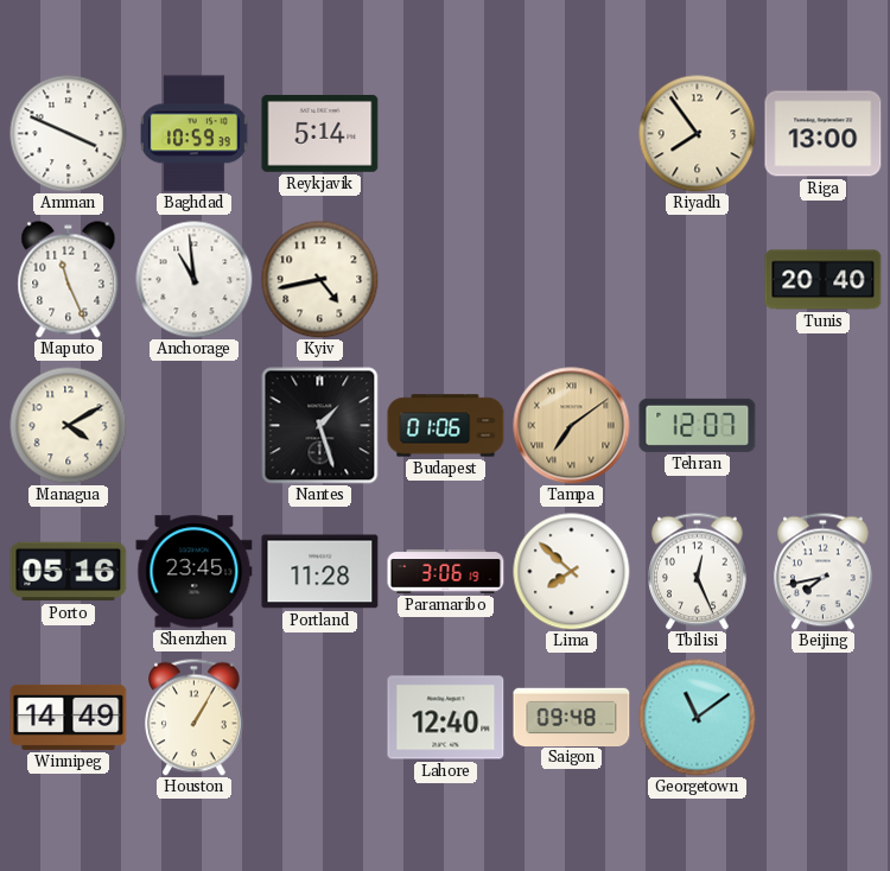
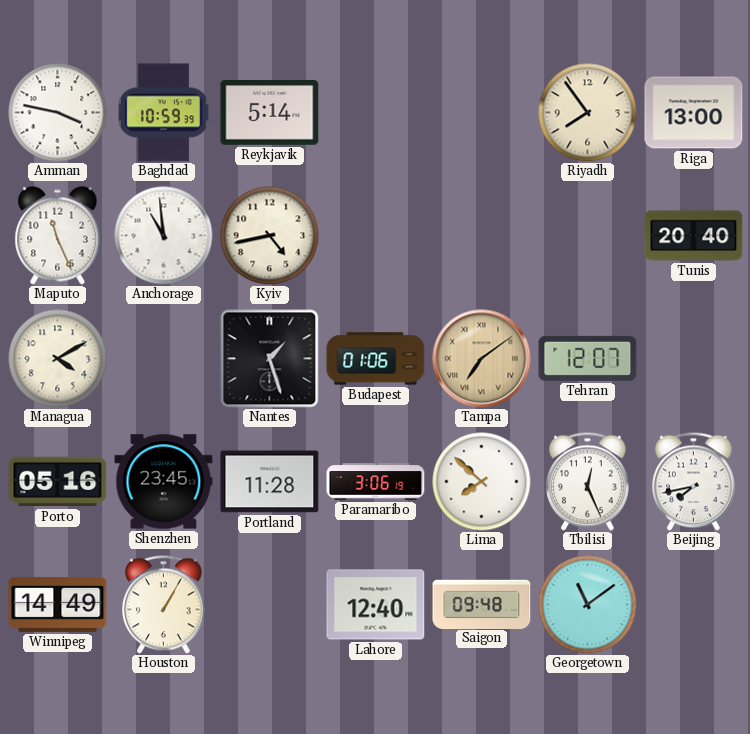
Amman: 3:49 -> 3:47
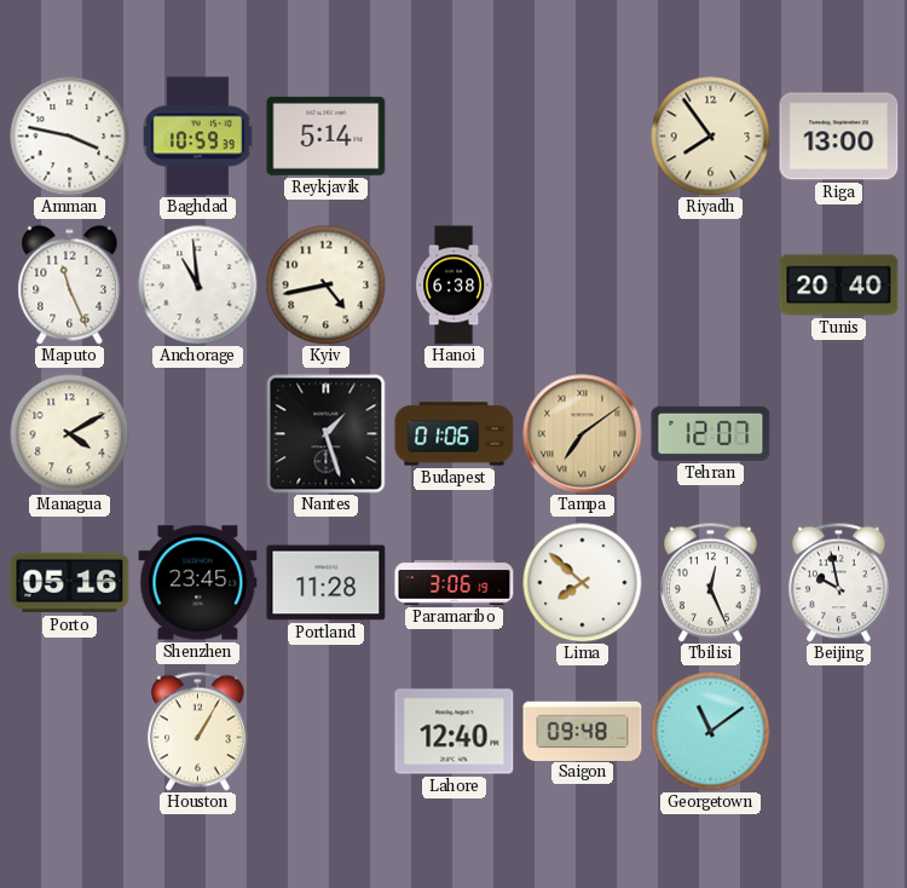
Hanoi: none -> 6:38
Beijing: 7:43 -> 9:58
Winnipeg: 14:49 -> none
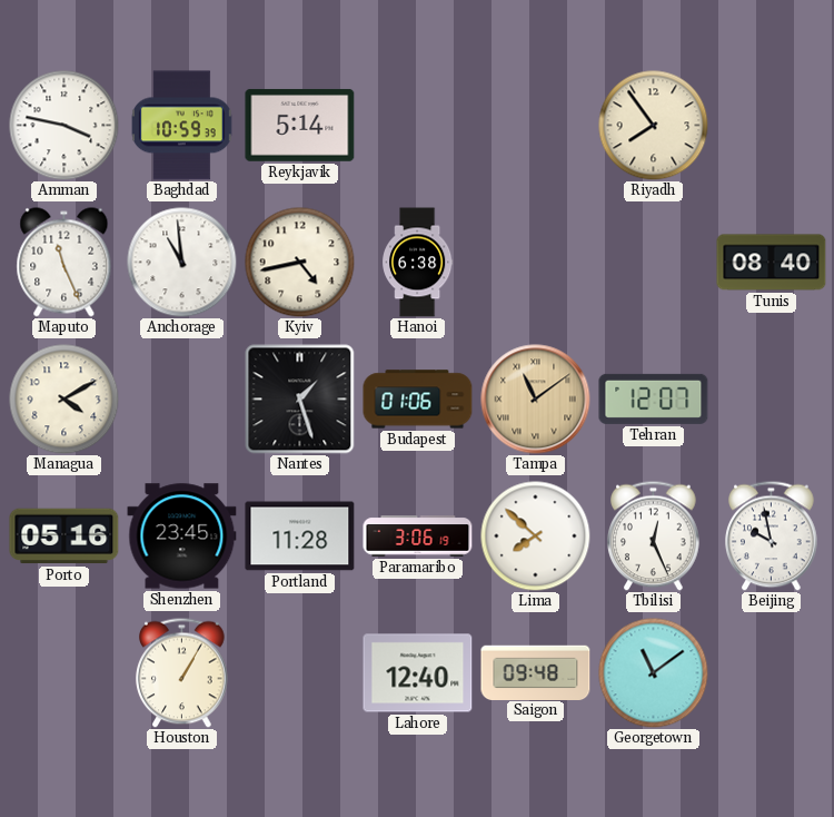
Riga: 13:00 -> none
Tunis: 20:40 -> 08:40
Tampa: 7:09 -> 11:09
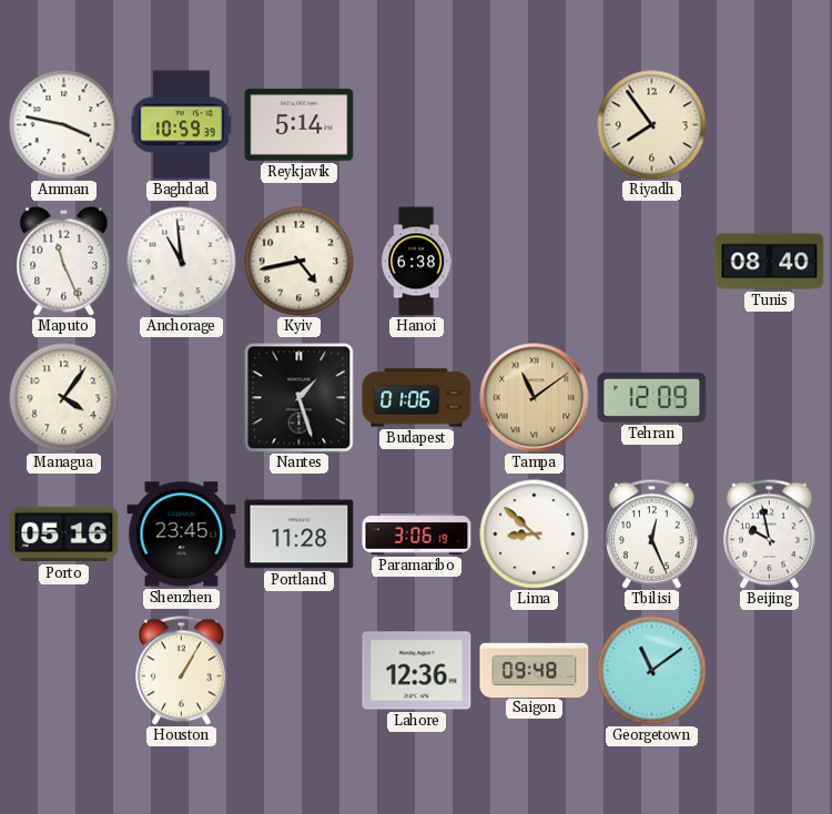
Managua: 4:10 -> 4:06
Tehran: 12:07 -> 12:09
Lima: 7:52 -> 8:52
Lahore: 12:40 -> 12:36
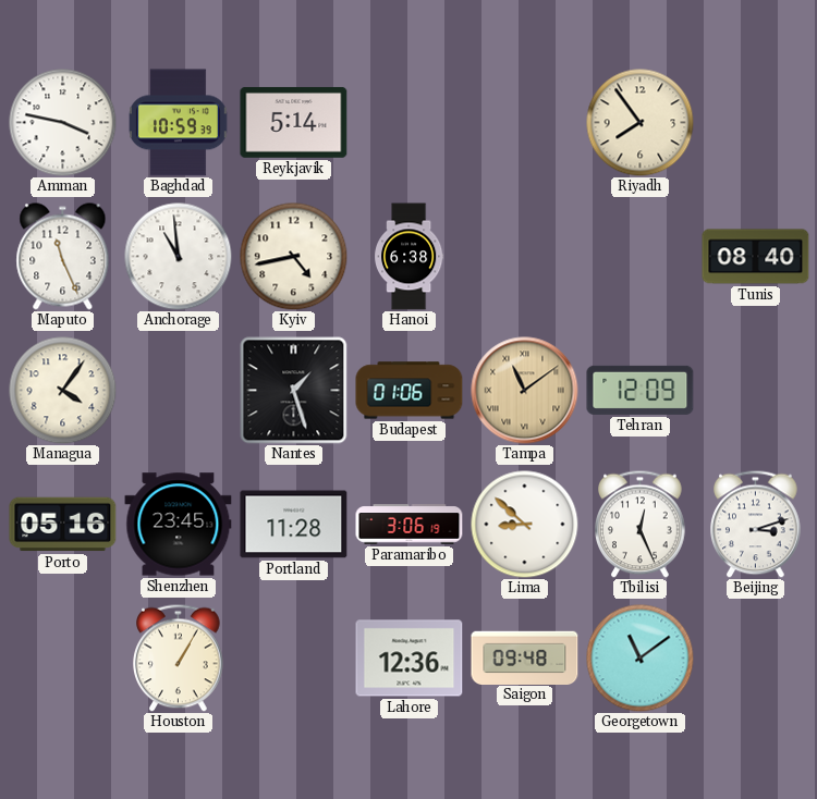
Beijing: 9:58 -> 3:12
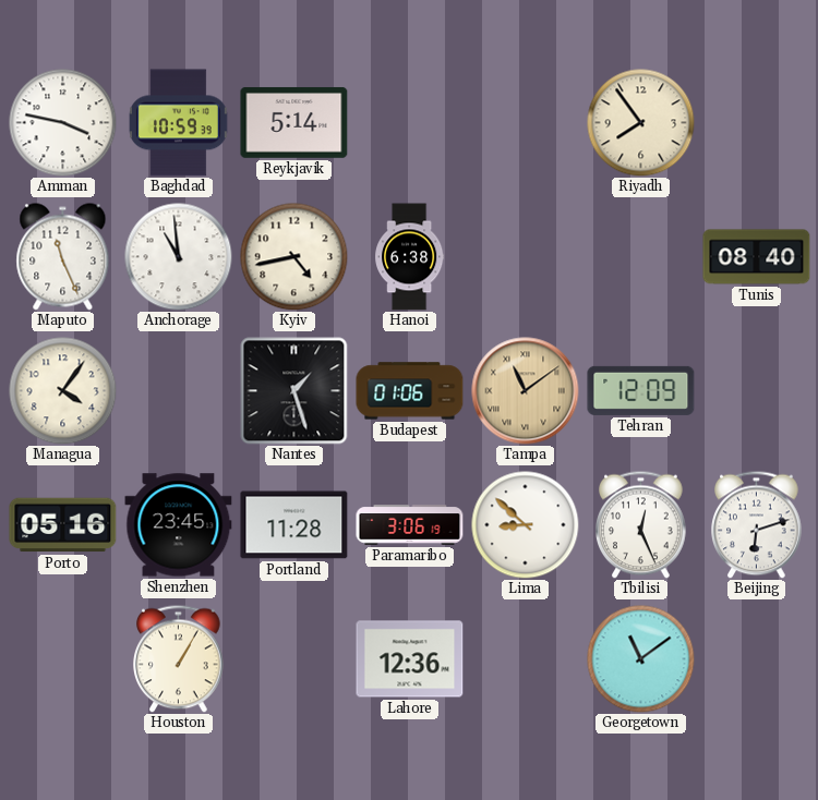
Beijing: 3:12 -> 6:12
Saigon: 09:48 -> none
